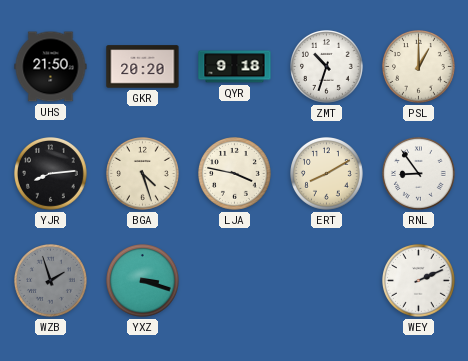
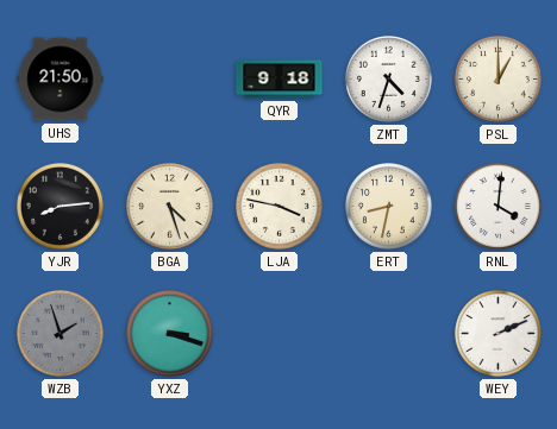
GKR: 20:20 -> none
ZMT: 10:33 -> 4:33
ERT: 8:10 -> 8:32
RNL: 8:54 -> 4:01
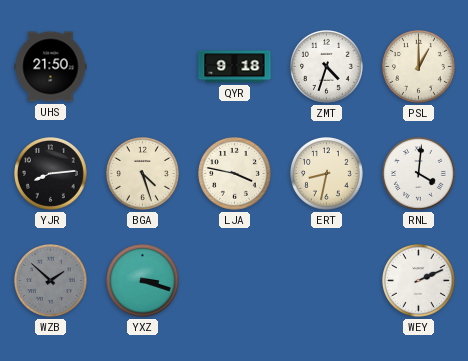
WZB: 1:57 -> 1:52
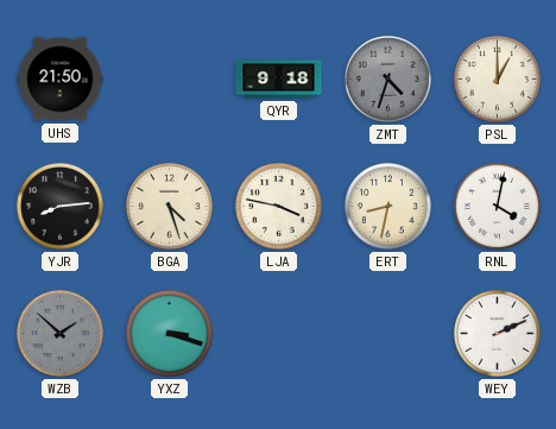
ZMT dial: white -> grey
RNL: 4:01 -> 4:02
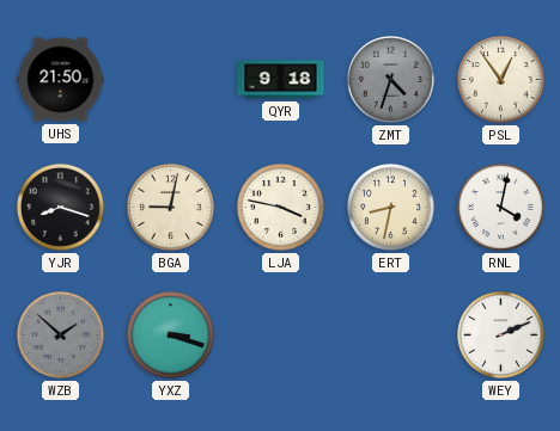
PSL: 1:00 -> 12:54
YJR: 8:14 -> 8:18
BGA: 4:27 -> 9:02
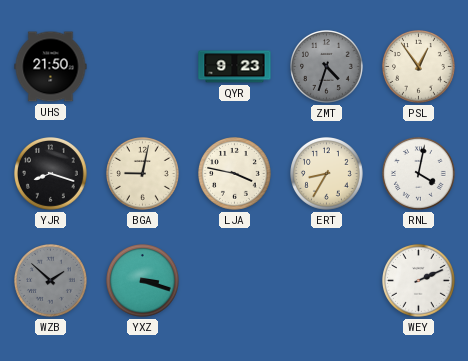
QYR: 9:18 -> 9:23
ERT: 8:32 -> 8:35
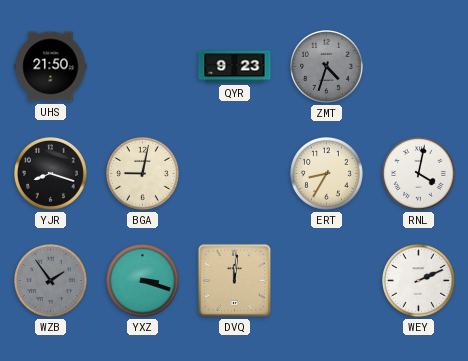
PSL: 12:54 -> none
LJA: 3:47 -> none
WZB: 1:52 -> 1:54
DVQ: none -> 12:01
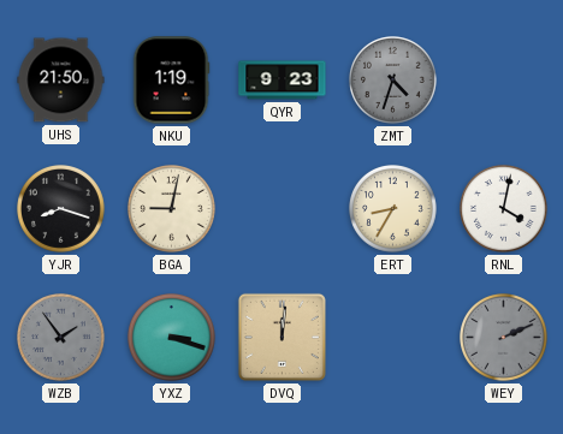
NKU: none -> 1:19
WEY dial: white -> grey
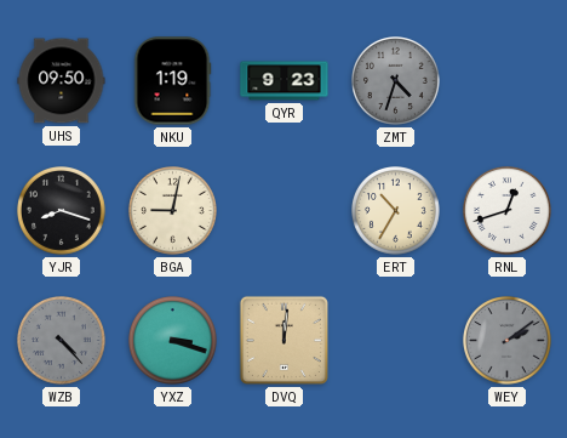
UHS: 21:50 -> 09:50
ERT: 8:35 -> 10:35
RNL: 4:02 -> 12:42
WZB: 1:54 -> 4:23
WEY: 2:11 -> 2:09
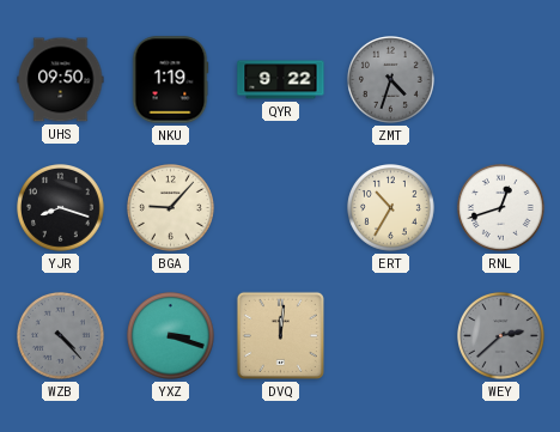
QYR: 9:23 -> 9:22
BGA: 9:02 -> 9:07
WEY: 2:09 -> 2:38
